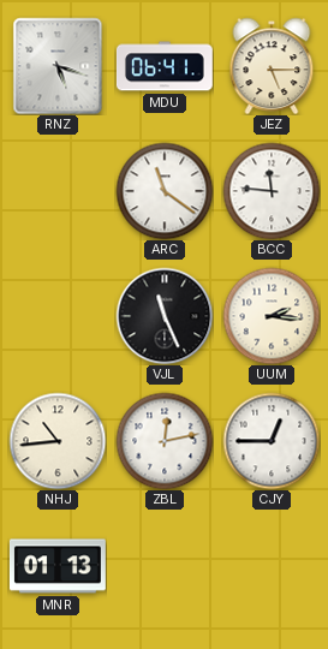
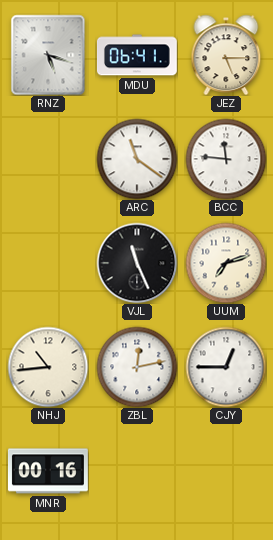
UUM: 2:16 -> 7:12
MNR: 01:13 -> 00:16
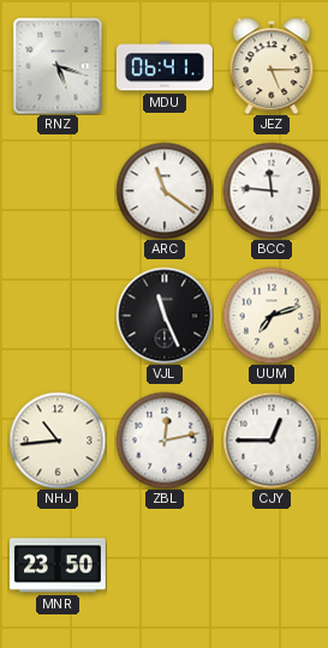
MNR: 00:16 -> 23:50
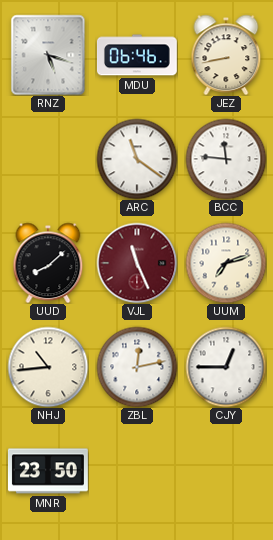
MDU: 06:41 -> 06:46
JEZ: 5:15 -> 8:43
UUD: none -> 8:08
VJL dial: black -> burgundy
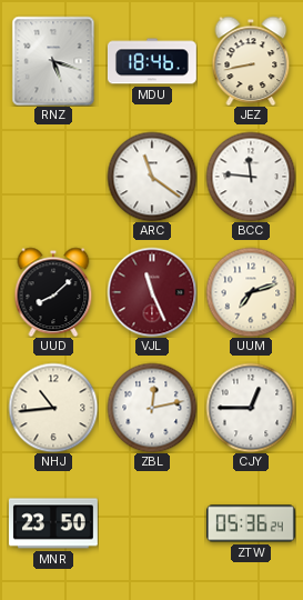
MDU: 06:46 -> 18:46
ZTW: none -> 05:36
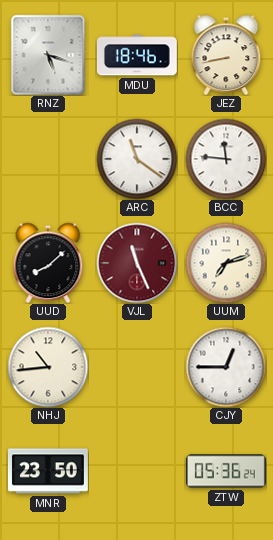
ZBL: 12:13 -> none
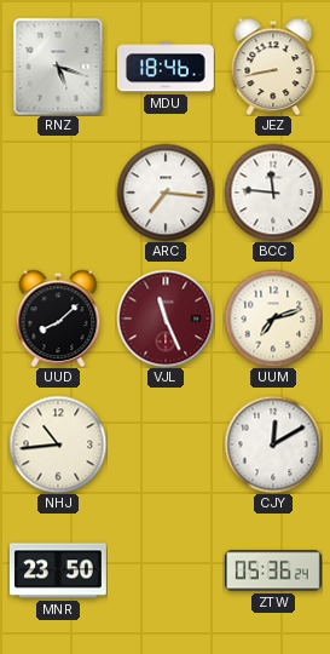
ARC: 11:21 -> 7:16
CJY: 12:45 -> 12:10
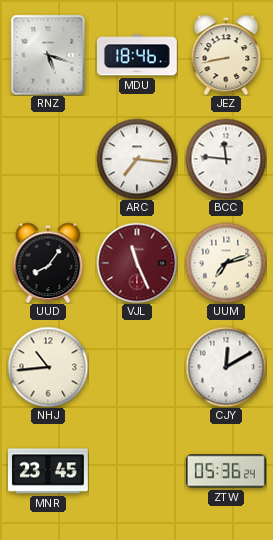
UUD: 8:08 -> 8:06
MNR: 23:50 -> 23:45
